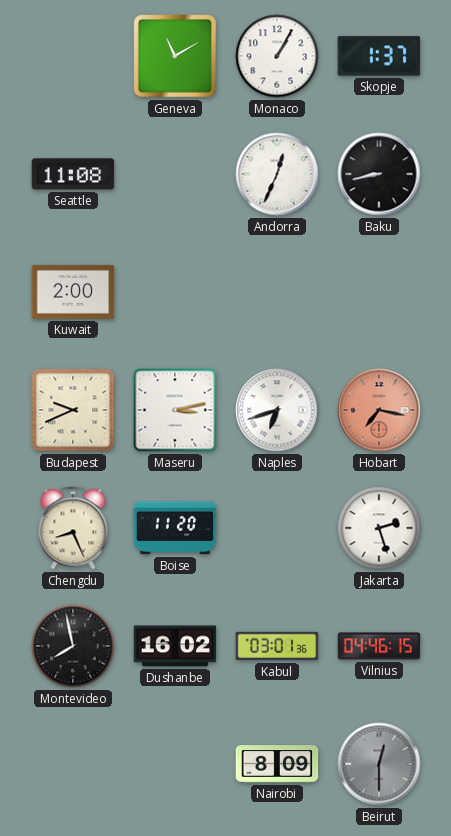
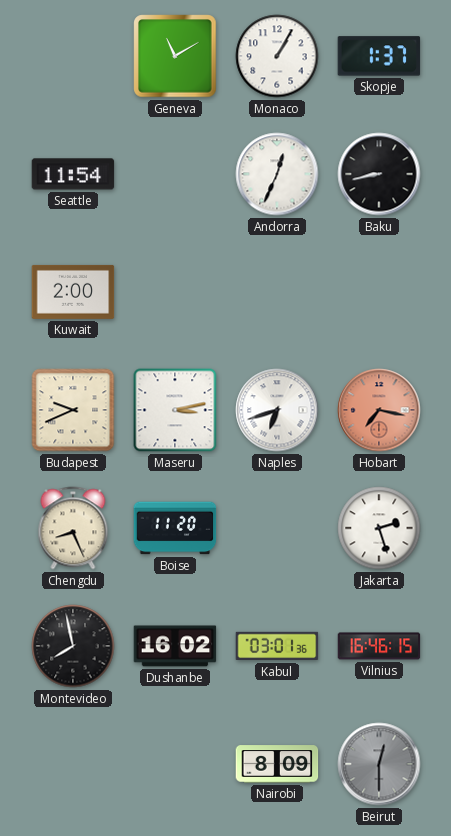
Seattle: 11:08 -> 11:54
Vilnius: 04:46 -> 16:46
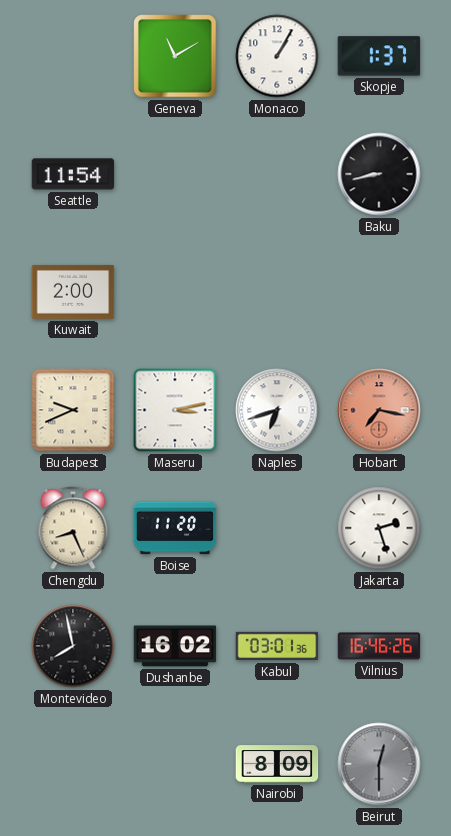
Andorra: 12:34 -> none
Vilnius: 16:46:15 -> 16:46:26
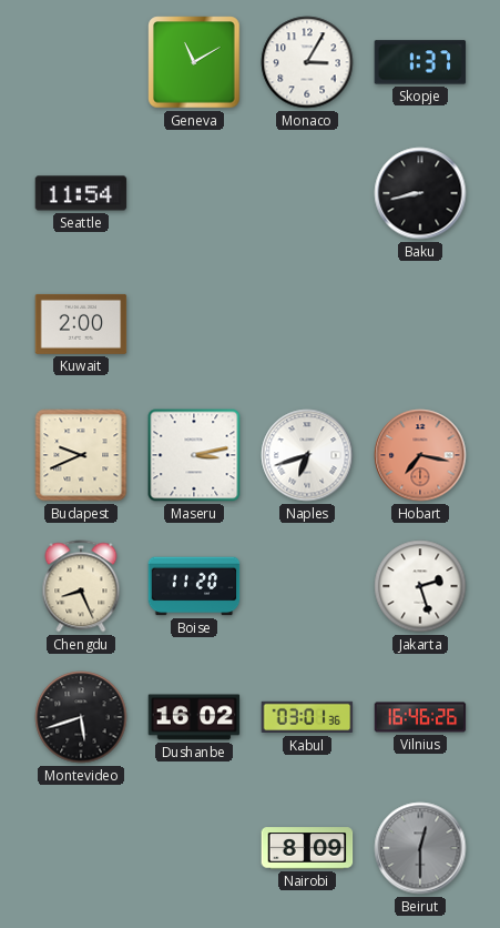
Monaco: 1:05 -> 3:05
Montevideo: 7:58 -> 5:42
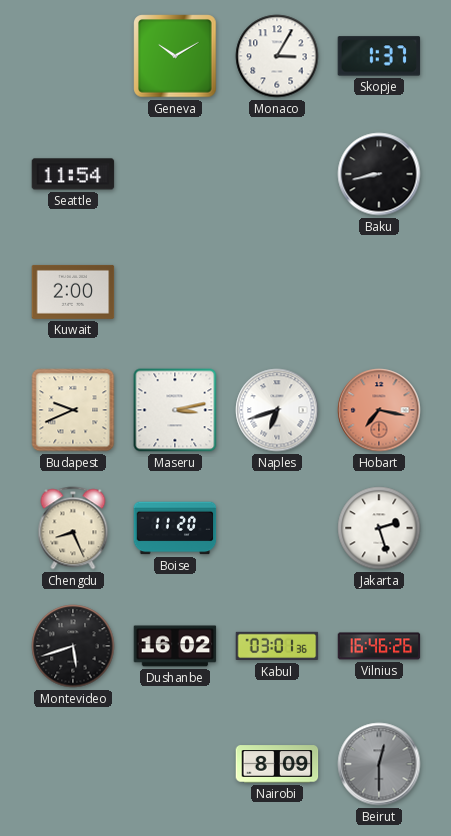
Geneva: 11:10 -> 10:10
